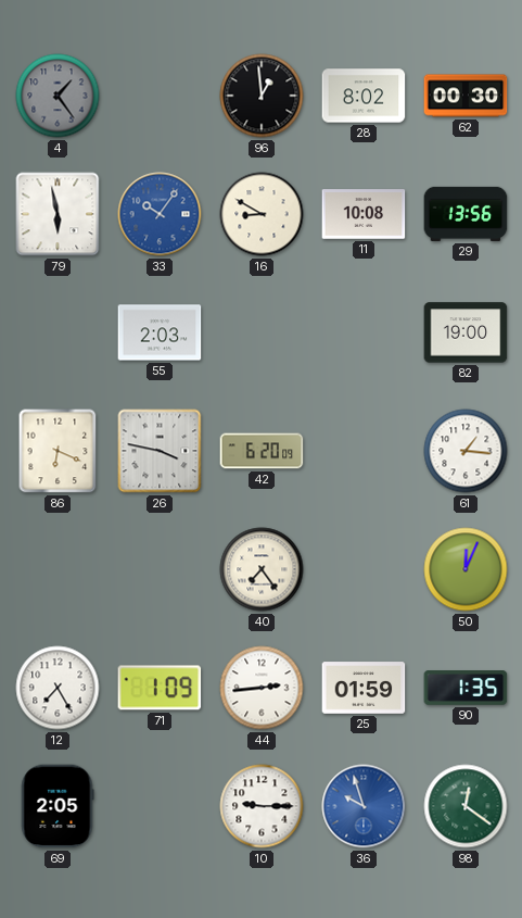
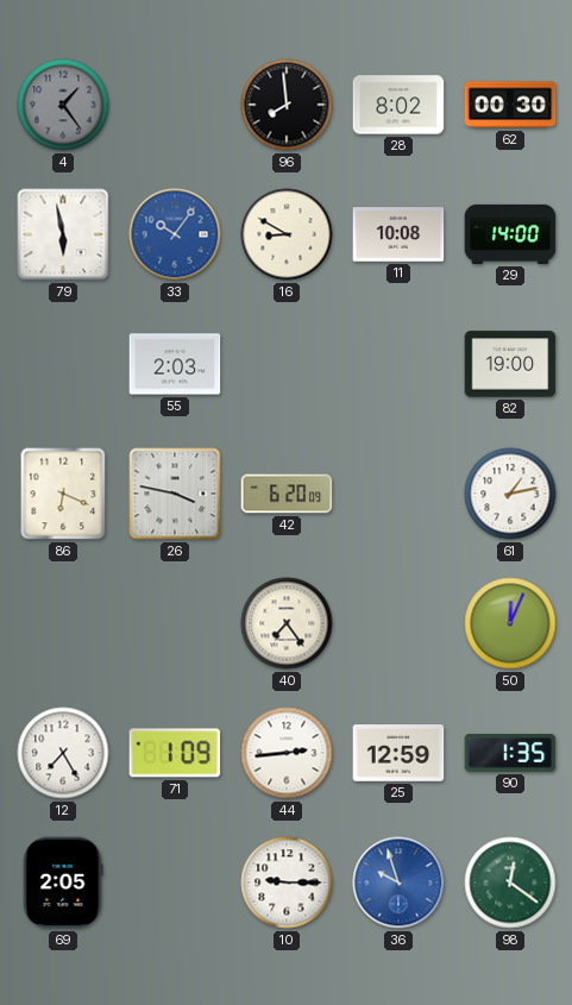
96: 12:59 -> 7:59
29: 13:56 -> 14:00
61: 1:16 -> 1:13
25: 01:59 -> 12:59
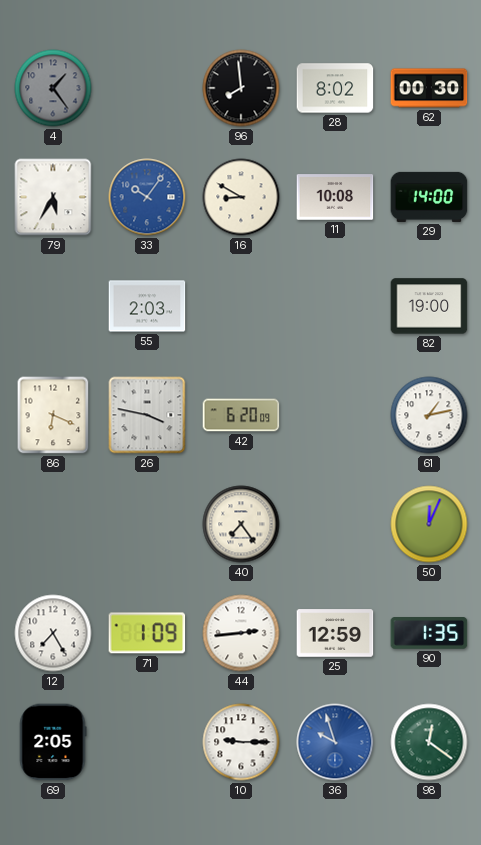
79: 5:58 -> 5:35
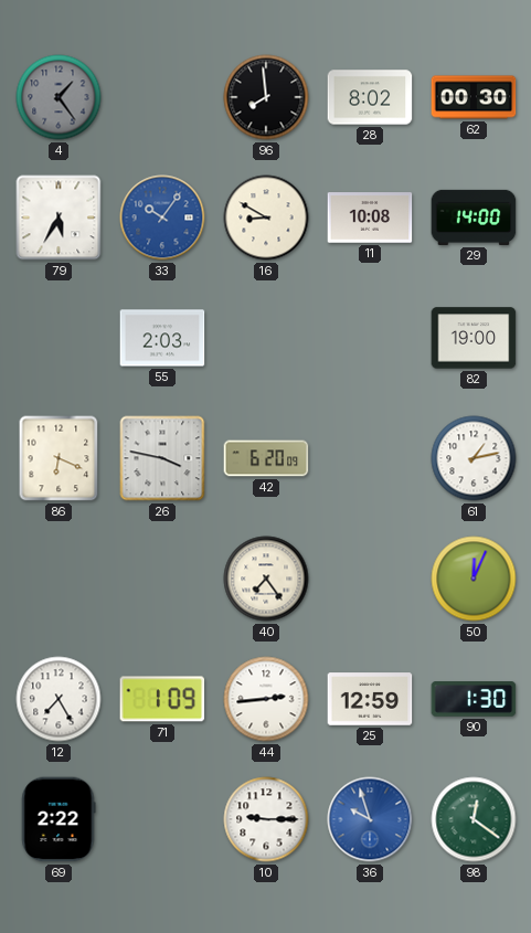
90: 1:35 -> 1:30
69: 2:05 -> 2:22
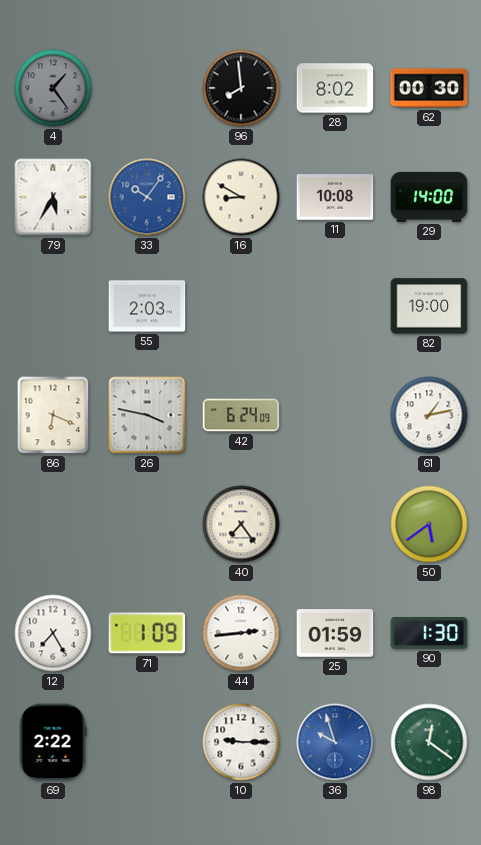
42: 6:20 -> 6:24
50: 12:04 -> 5:39
25: 12:59 -> 01:59
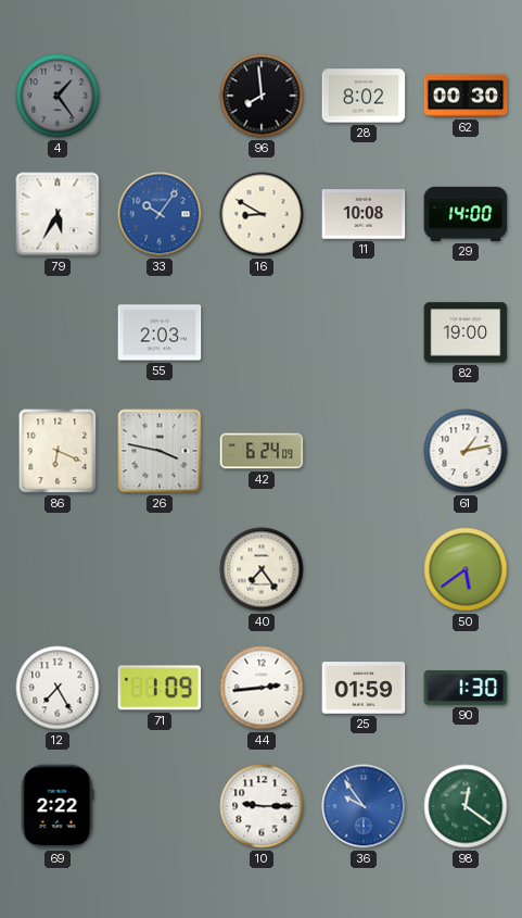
36: 9:57 -> 9:54
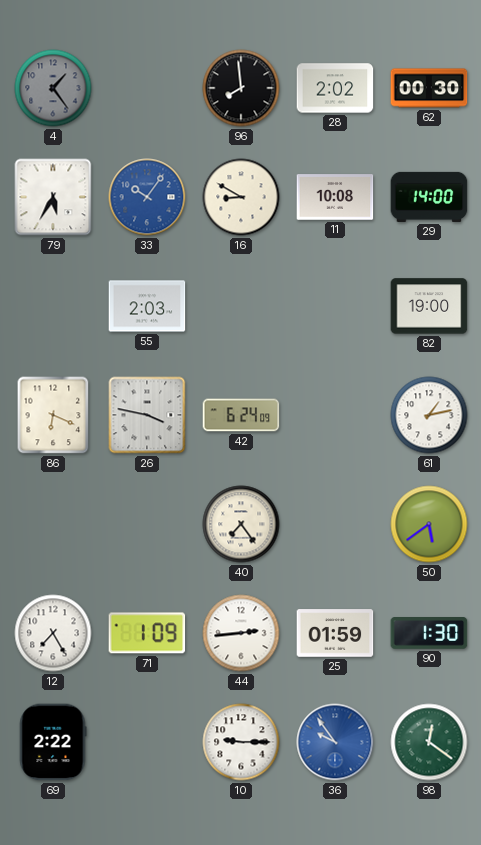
28: 8:02 -> 2:02
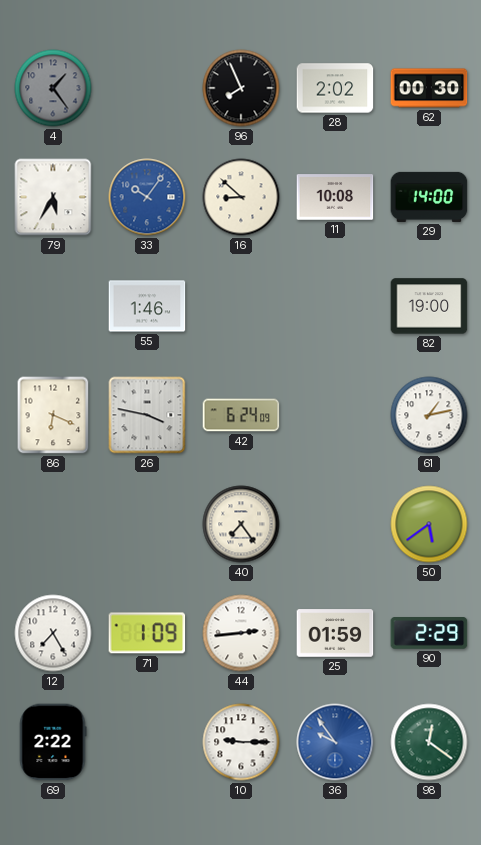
96: 7:59 -> 7:56
16: 8:50 -> 8:52
55: 2:03 -> 1:46
90: 1:30 -> 2:29
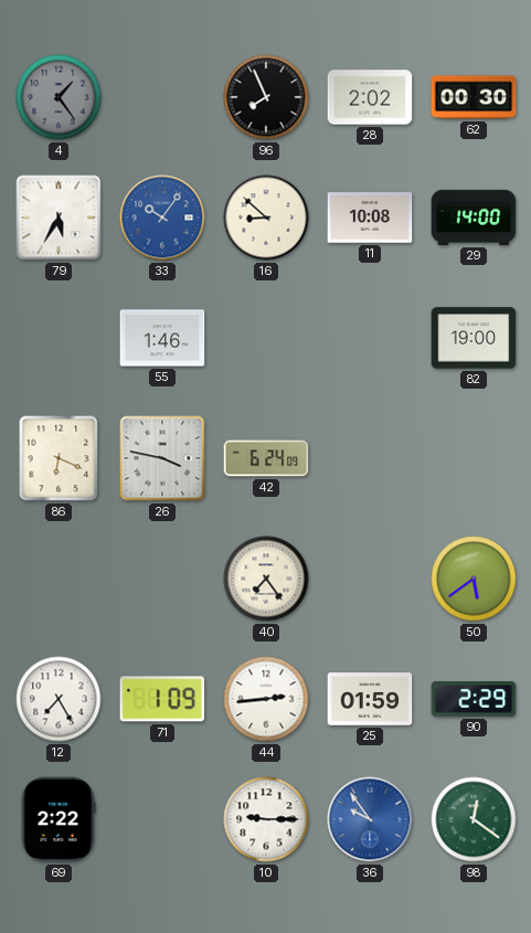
61: 1:13 -> none
